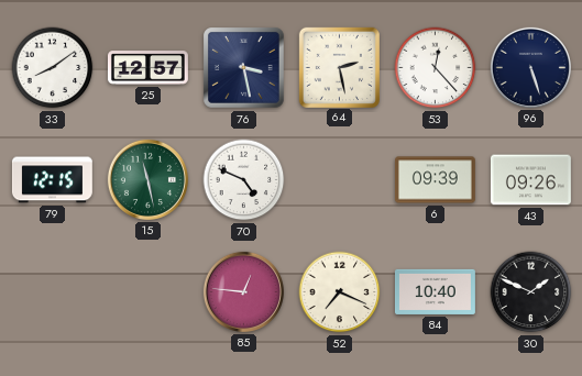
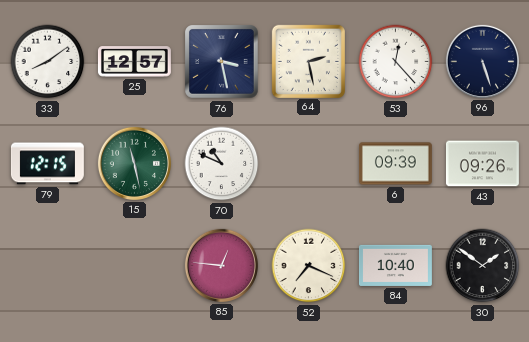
70: 4:49 -> 10:49
30: 1:49 -> 1:51
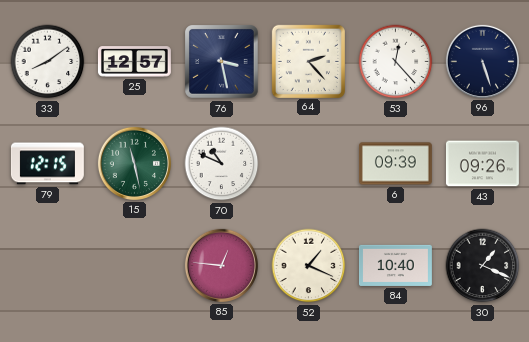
64: 2:28 -> 2:23
52: 7:19 -> 1:19
30: 1:51 -> 1:19
